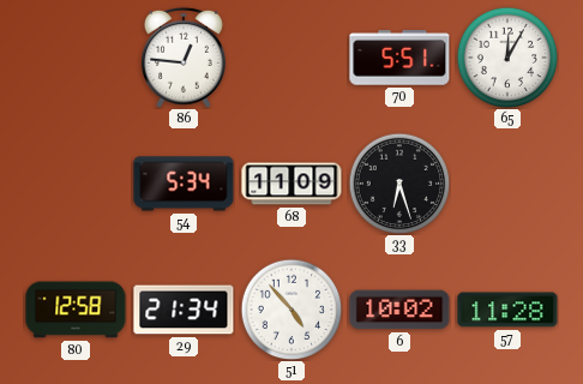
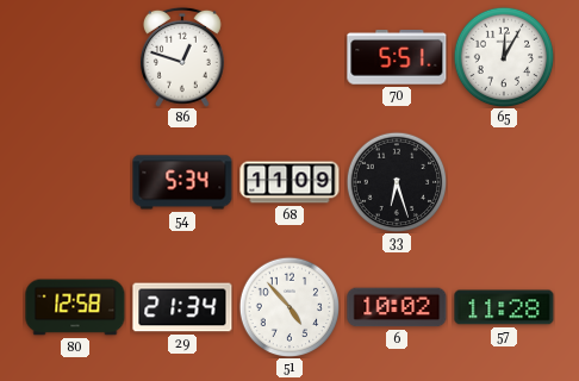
86: 12:46 -> 12:48
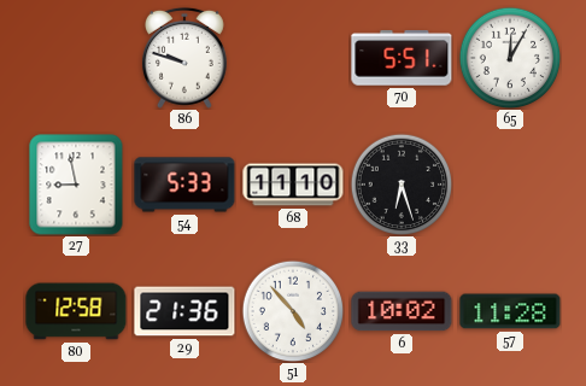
86: 12:48 -> 9:48
27: none -> 8:58
54: 5:34 -> 5:33
68: 11:09 -> 11:10
29: 21:34 -> 21:36
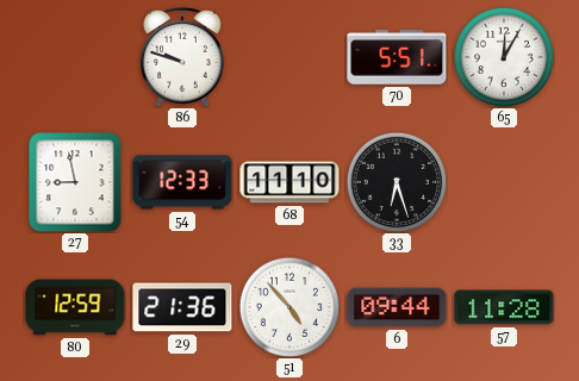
54: 5:33 -> 12:33
80: 12:58 -> 12:59
6: 10:02 -> 09:44
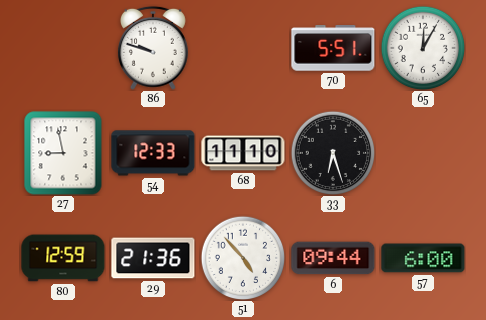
57: 11:28 -> 6:00
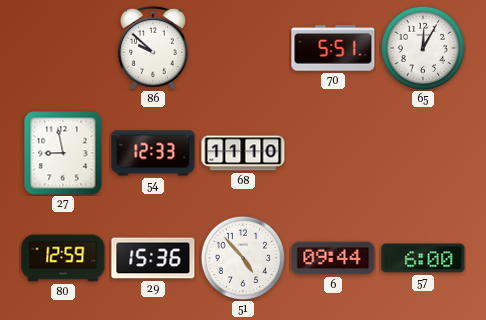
86: 9:48 -> 9:52
33: 6:27 -> none
29: 21:36 -> 15:36
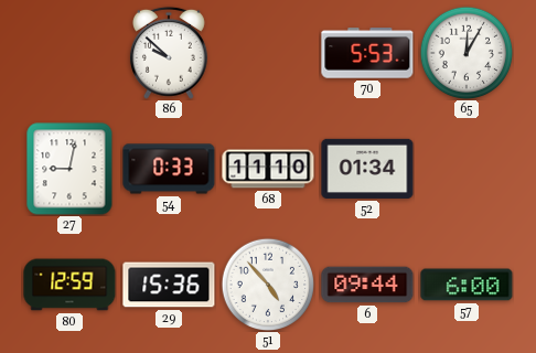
70: 5:51 -> 5:53
27: 8:58 -> 9:02
54: 12:33 -> 0:33
52: none -> 01:34
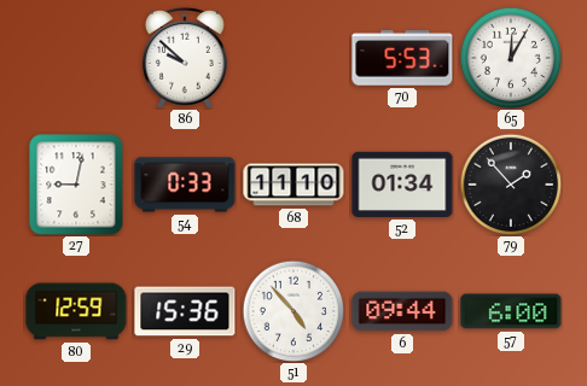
79: none -> 1:53
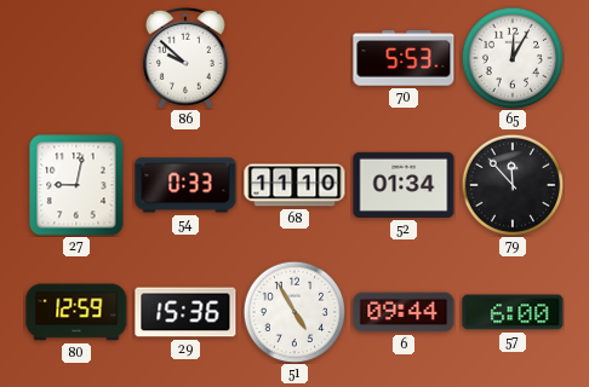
79: 1:53 -> 11:53
51: 4:53 -> 4:55
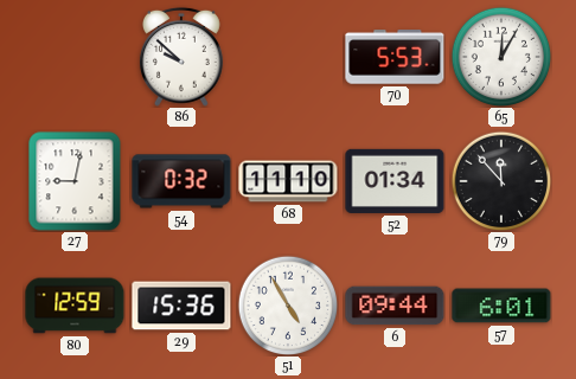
54: 0:33 -> 0:32
57: 6:00 -> 6:01
